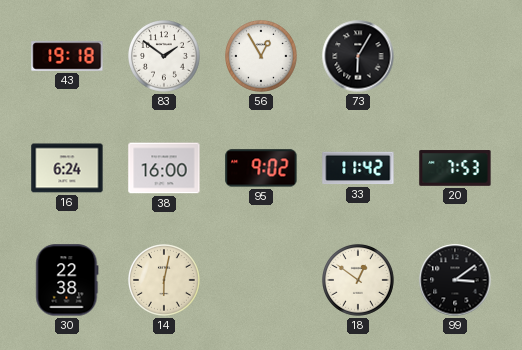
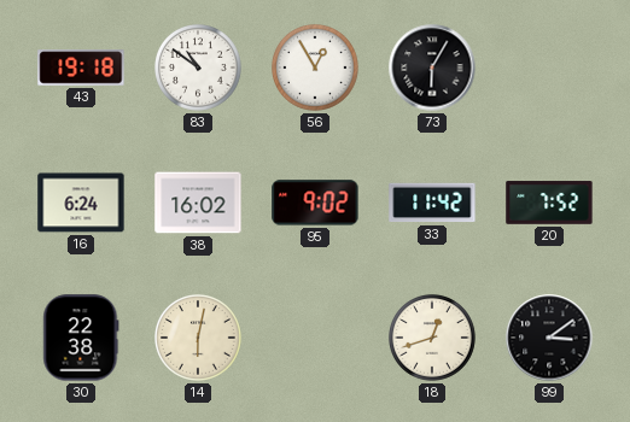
83: 1:51 -> 10:51
38: 16:00 -> 16:02
20: 7:53 -> 7:52
18: 12:51 -> 12:42
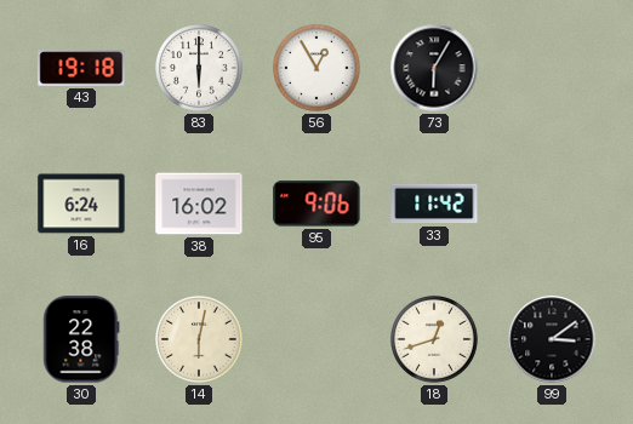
83: 10:51 -> 6:00
95: 9:02 -> 9:06
20: 7:52 -> none
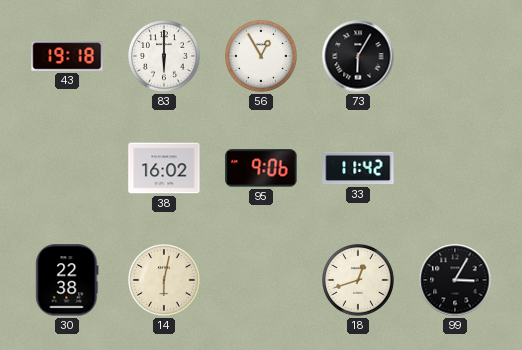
16: 6:24 -> none
99: 3:09 -> 3:05
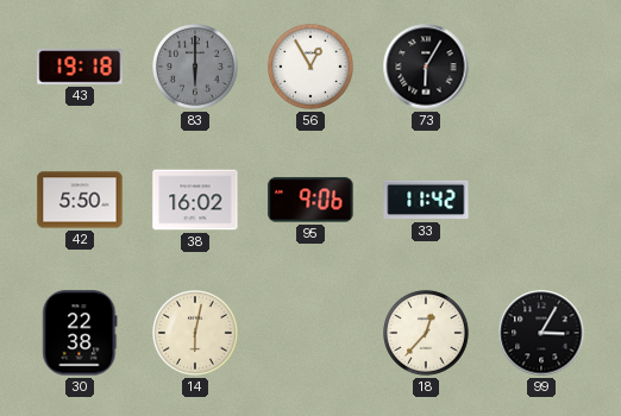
83 dial: white -> grey
42: none -> 5:50
18: 12:42 -> 12:37
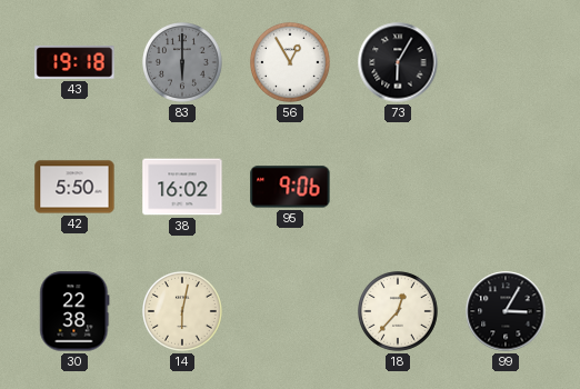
33: 11:42 -> none
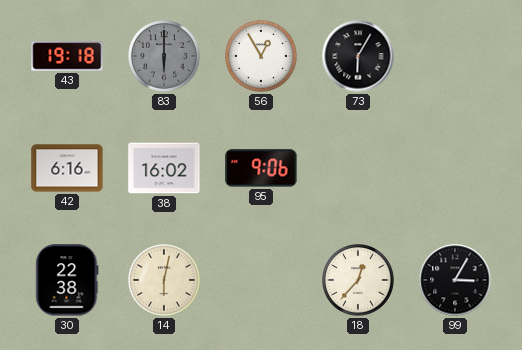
42: 5:50 -> 6:16
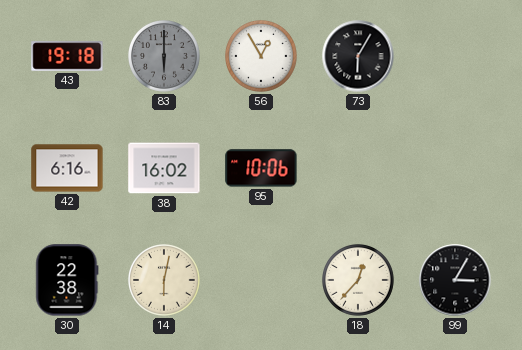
95: 9:06 -> 10:06
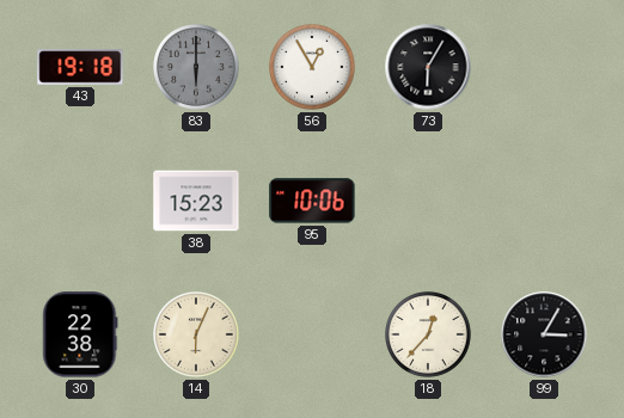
42: 6:16 -> none
38: 16:02 -> 15:23
14: 6:02 -> 6:04
